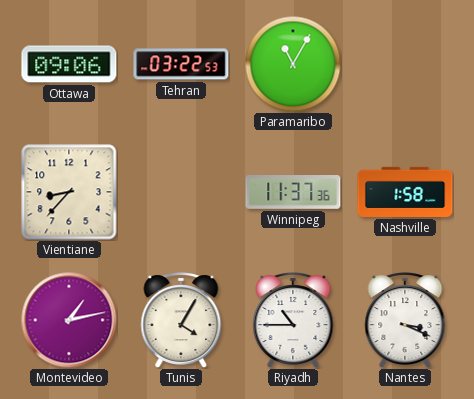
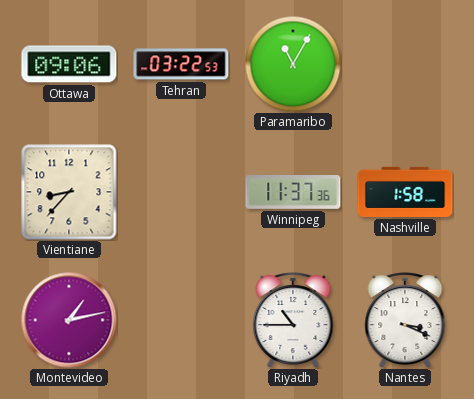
Tunis: 4:05 -> none
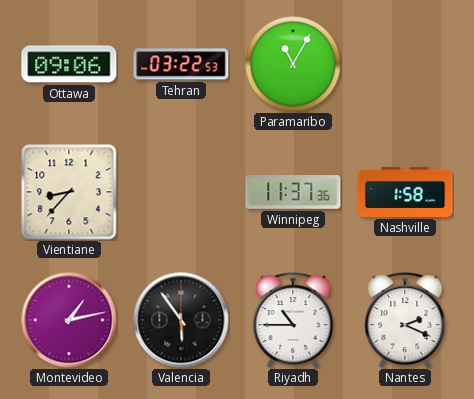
Valencia: none -> 5:54
Nantes: 3:19 -> 2:19
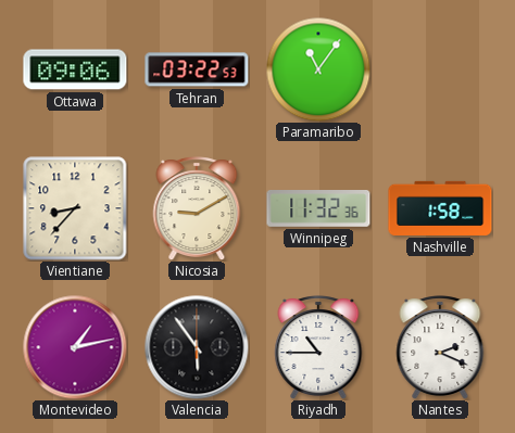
Paramaribo: 11:05 -> 11:06
Nicosia: none -> 9:10
Winnipeg: 11:37 -> 11:32
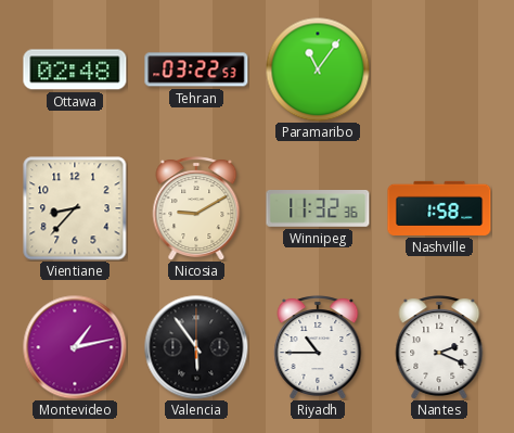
Ottawa: 09:06 -> 02:48
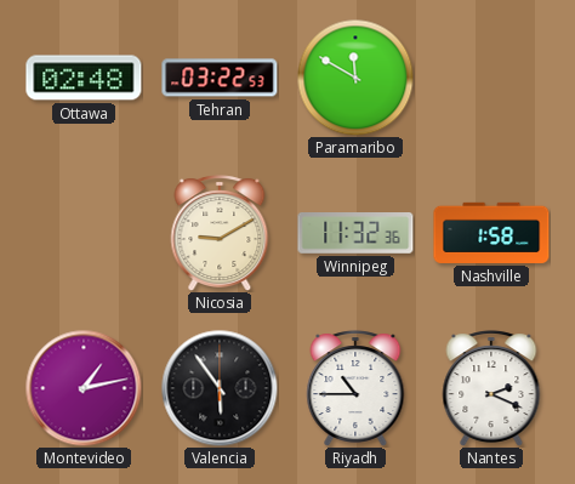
Paramaribo: 11:06 -> 11:50
Vientiane: 8:37 -> none
